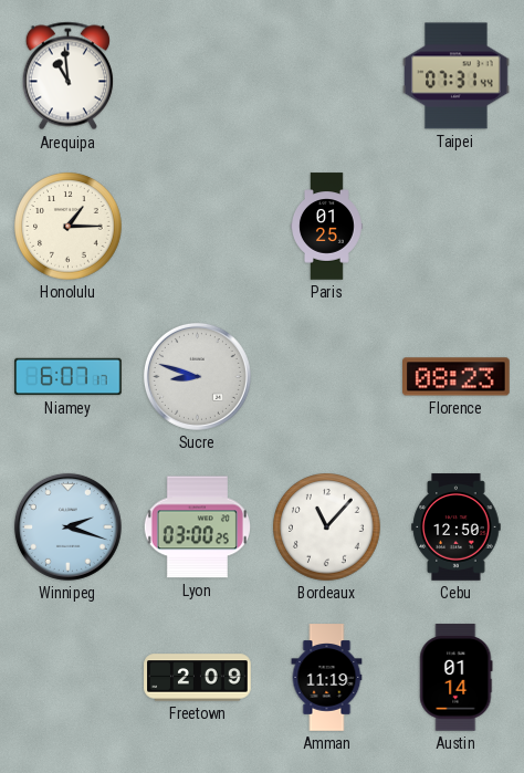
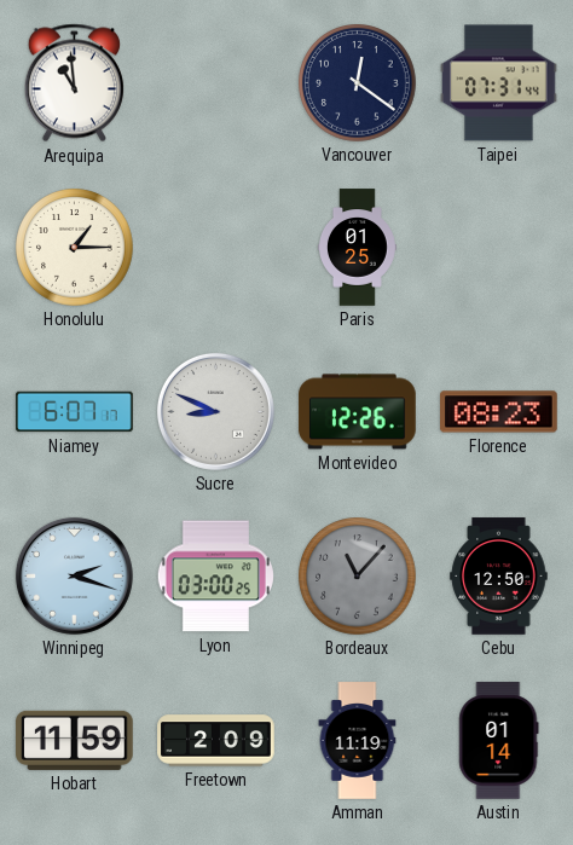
Vancouver: none -> 12:21
Sucre: 8:48 -> 8:49
Montevideo: none -> 12:26
Bordeaux dial: white -> grey
Hobart: none -> 11:59
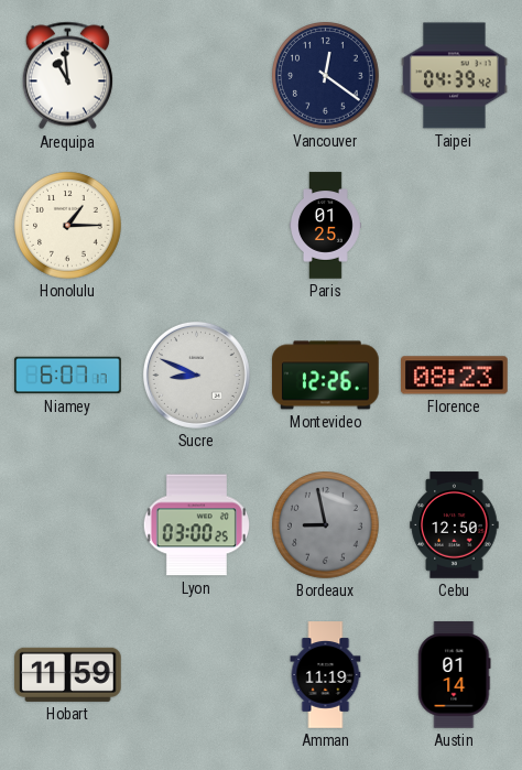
Taipei: 07:31 -> 04:39
Winnipeg: 2:18 -> none
Bordeaux: 11:07 -> 8:58
Freetown: 2:09 -> none
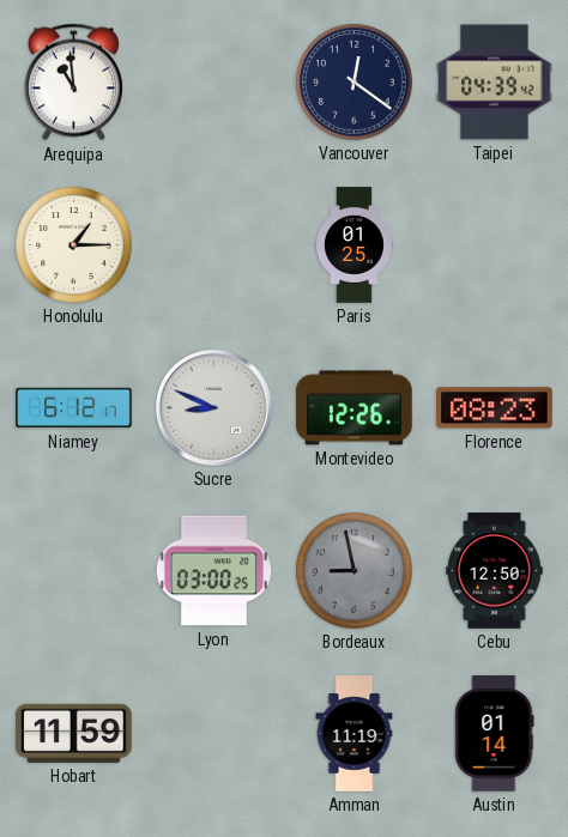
Niamey: 6:07 -> 6:12
